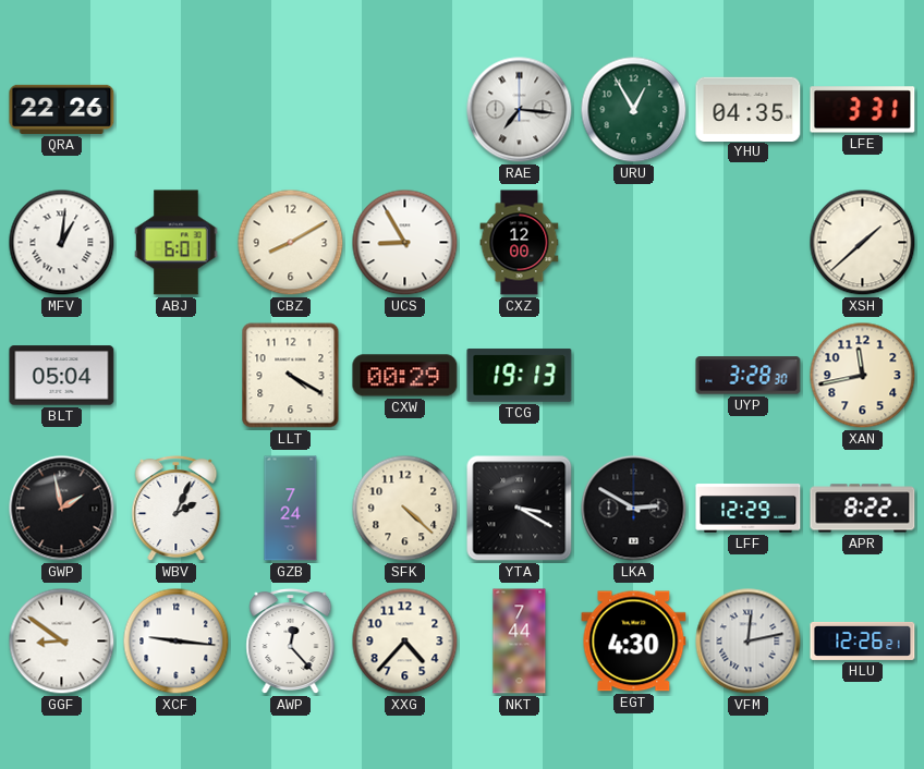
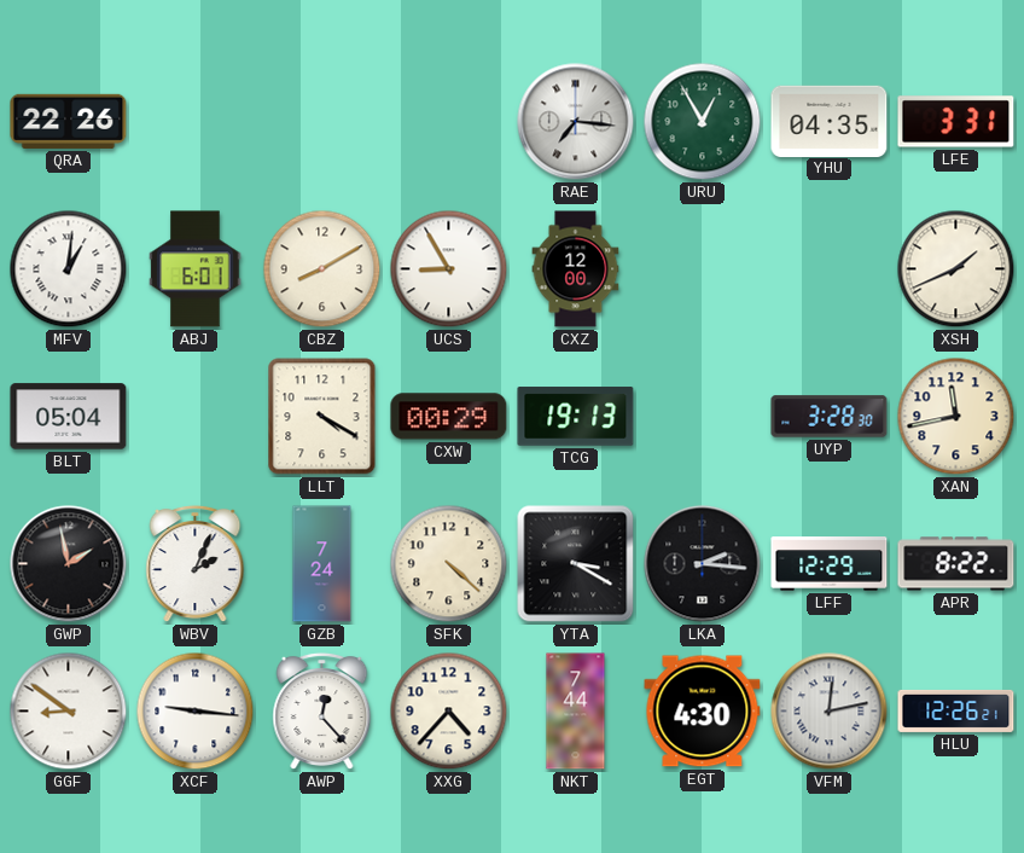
XSH: 1:38 -> 1:41
LKA: 2:50 -> 2:16
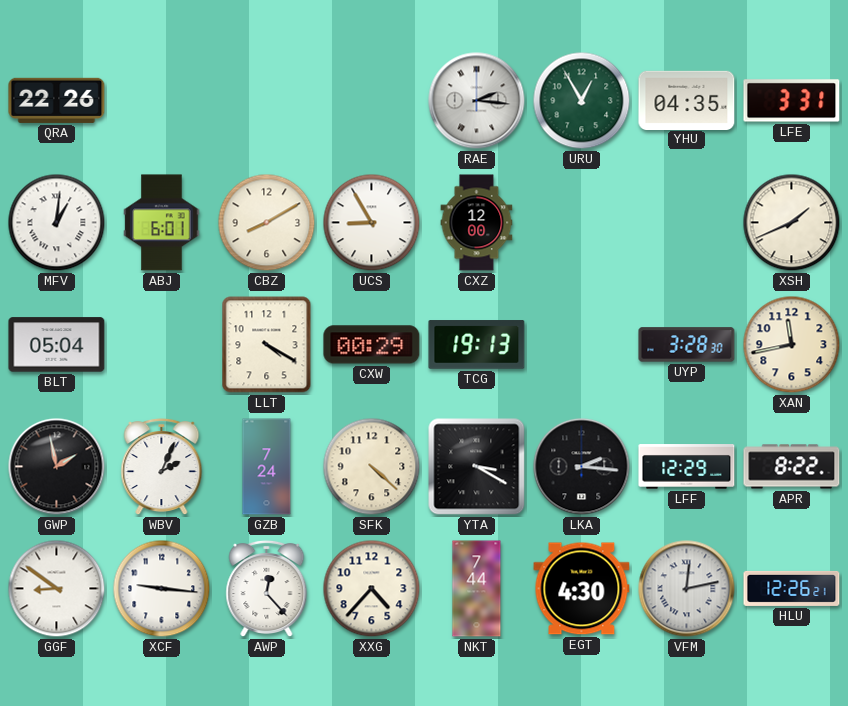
RAE: 7:16 -> 2:16
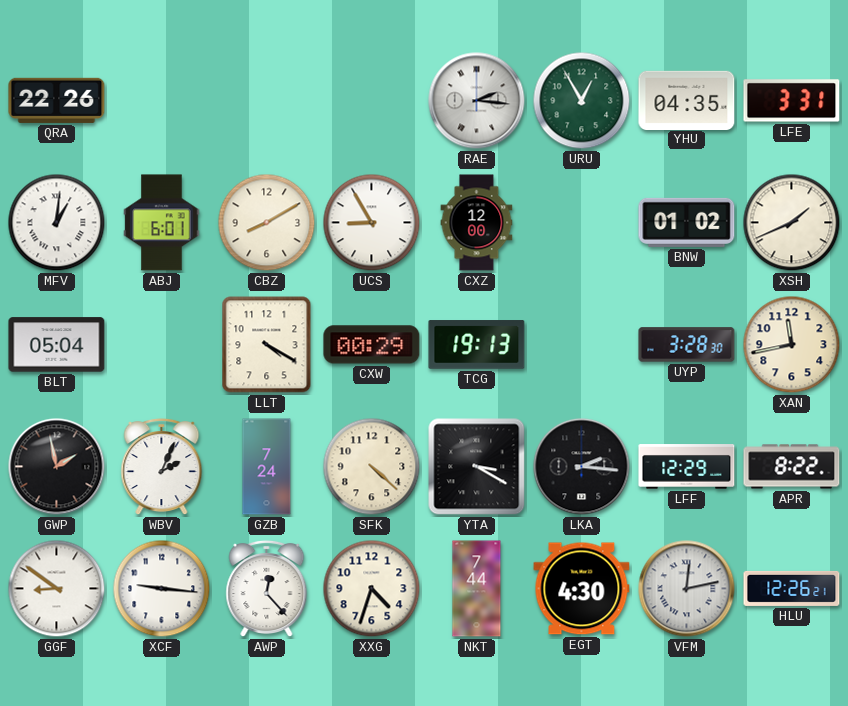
BNW: none -> 01:02
XXG: 4:37 -> 4:33
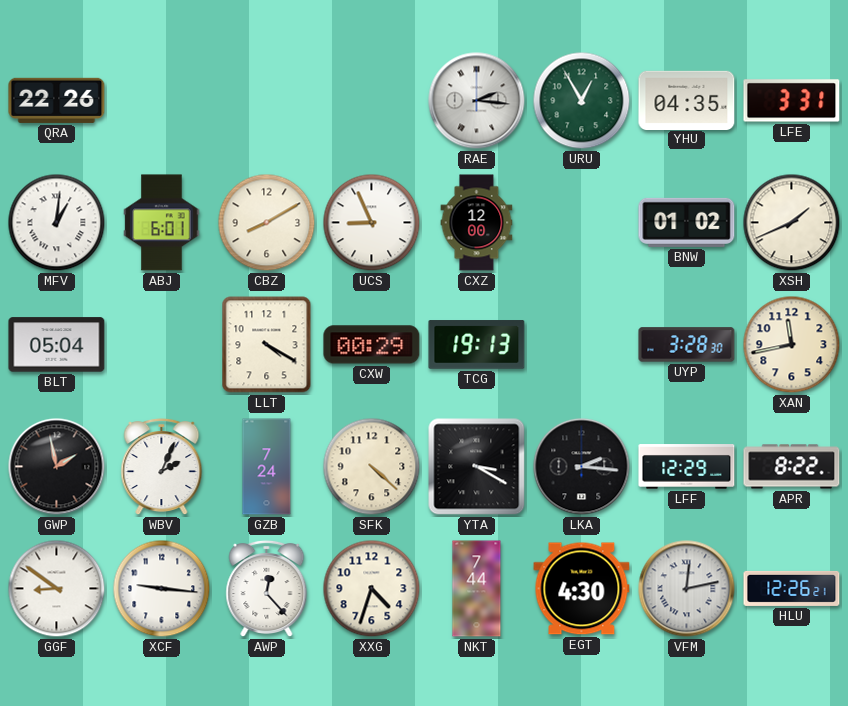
UCS: 8:55 -> 8:56
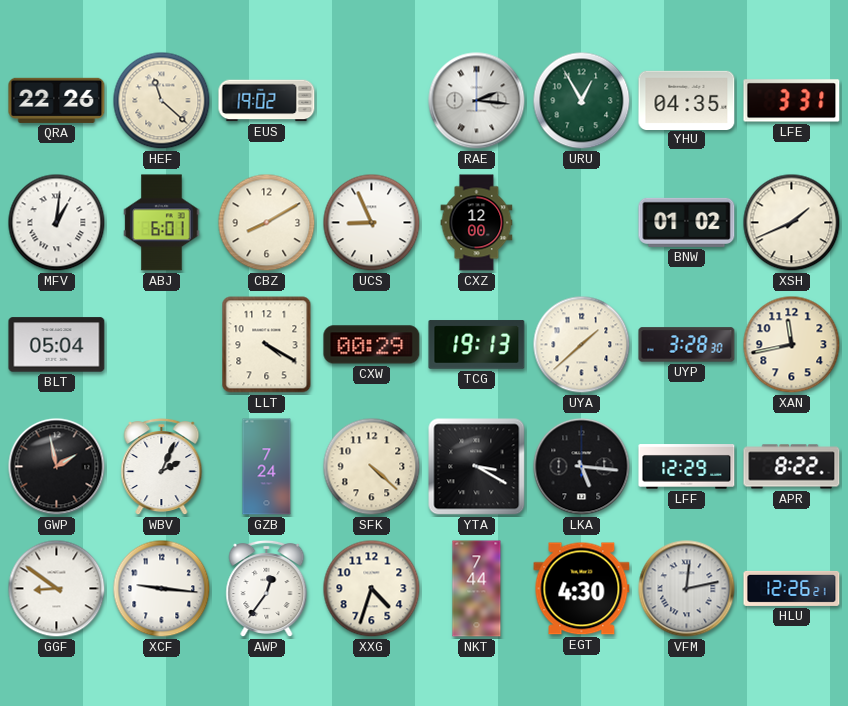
HEF: none -> 11:22
EUS: none -> 19:02
UYA: none -> 1:38
LKA: 2:16 -> 5:16
AWP: 12:23 -> 12:36
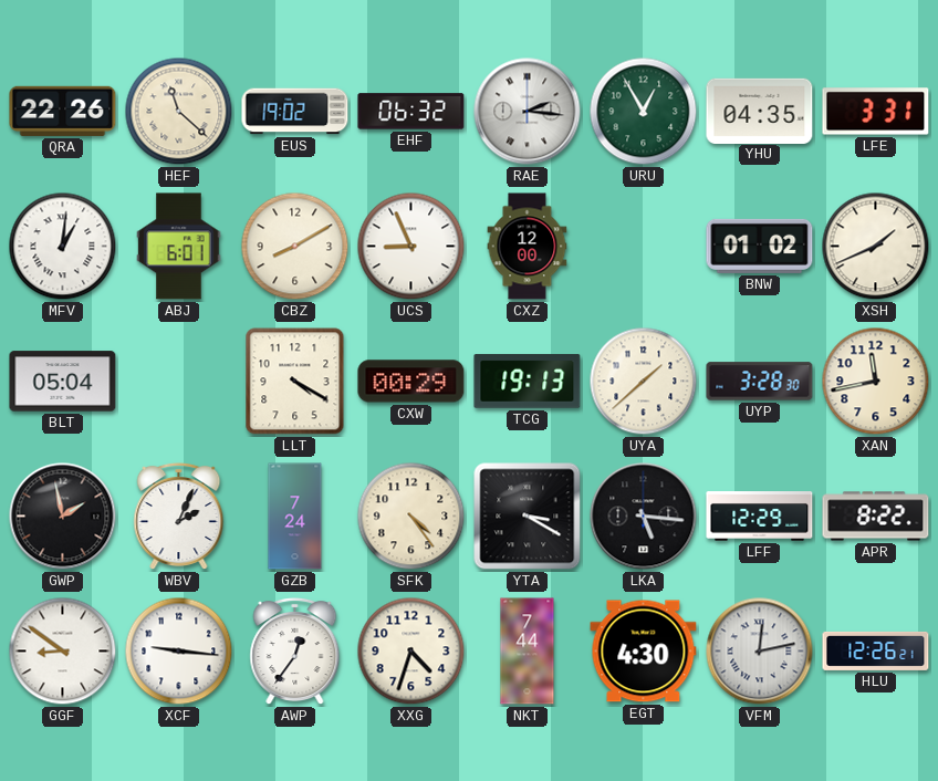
EHF: none -> 06:32
SFK: 4:22 -> 4:24
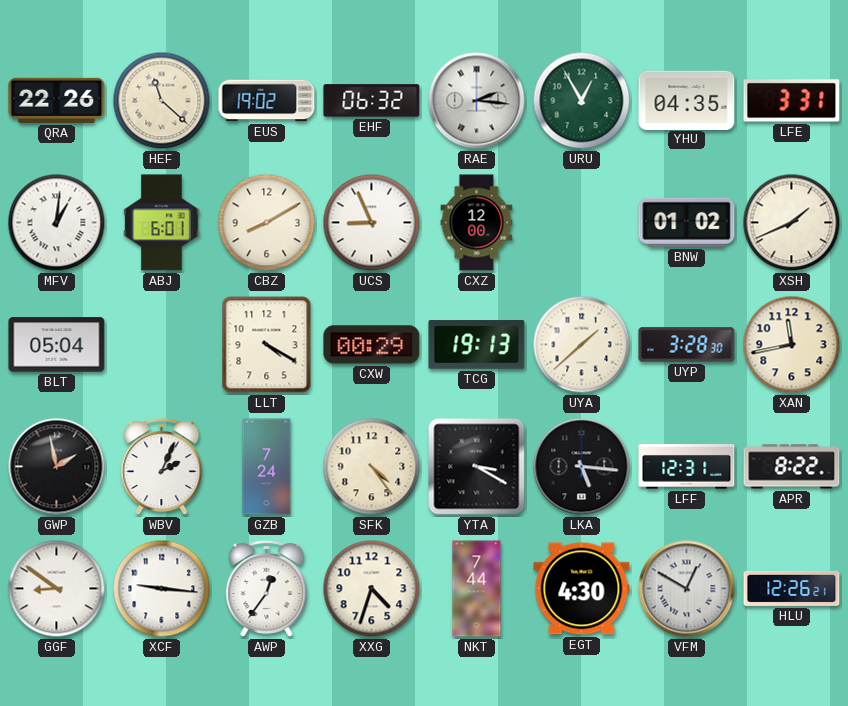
LFF: 12:29 -> 12:31
VFM: 12:13 -> 12:50
